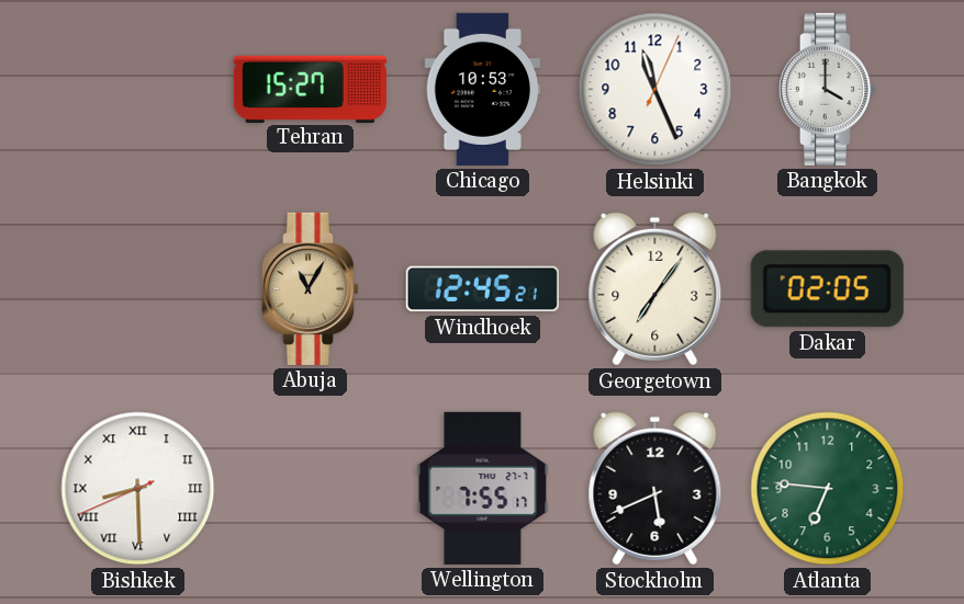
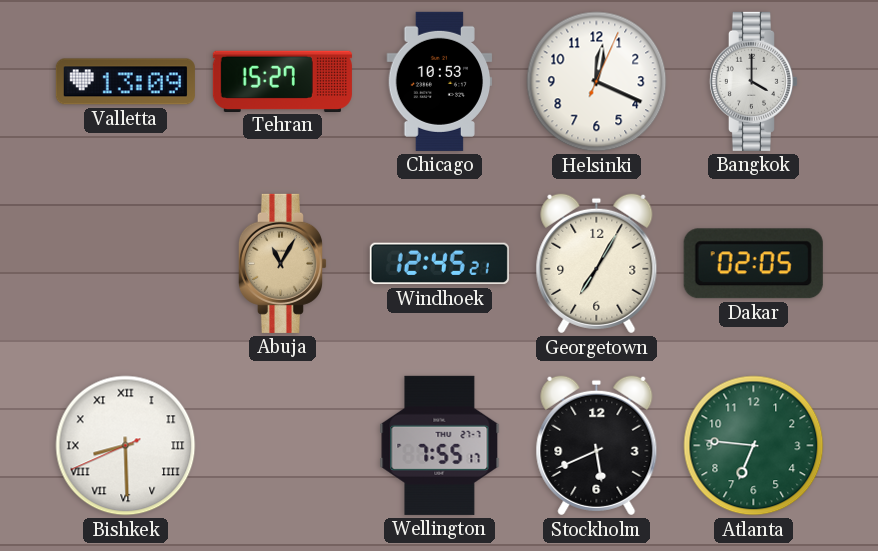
Valletta: none -> 13:09
Helsinki: 11:26 -> 12:19
Georgetown: 7:06 -> 7:05
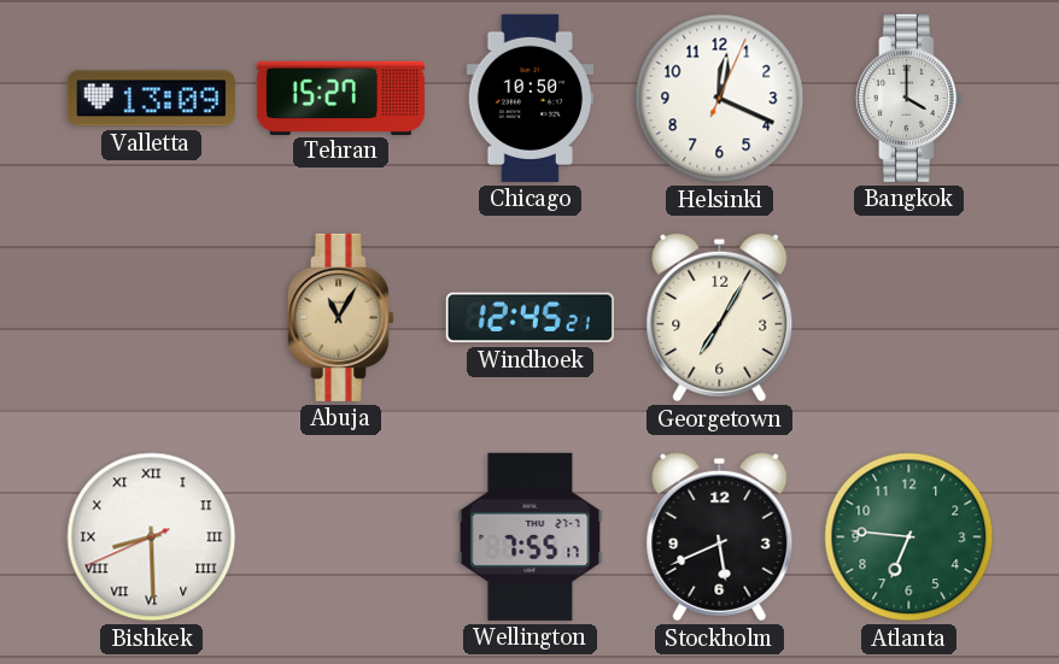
Chicago: 10:53 -> 10:50
Dakar: 02:05 -> none
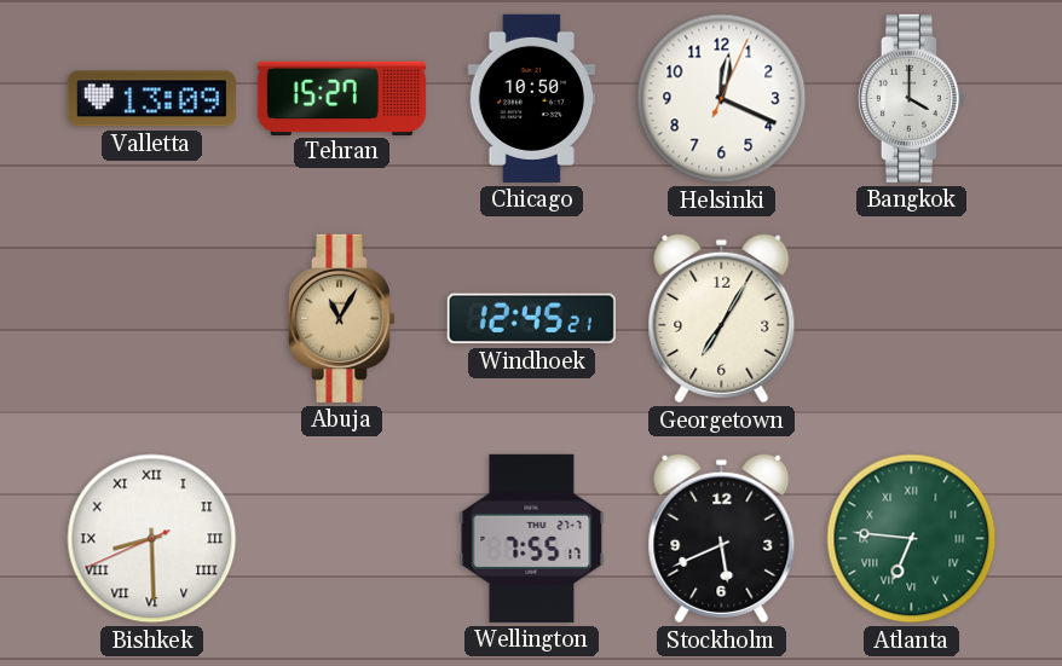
Atlanta numerals: Arabic -> Roman
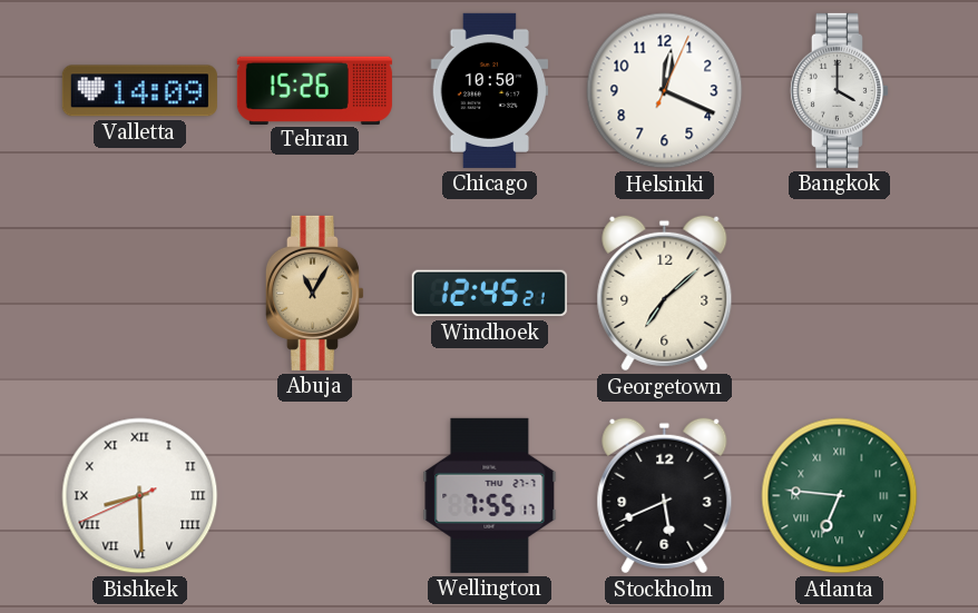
Valletta: 13:09 -> 14:09
Tehran: 15:27 -> 15:26
Georgetown: 7:05 -> 7:08
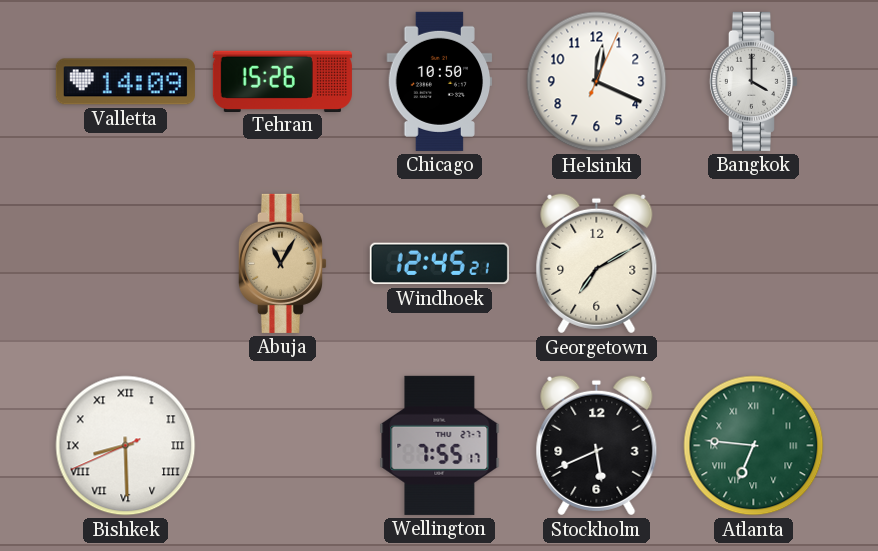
Georgetown: 7:08 -> 7:10
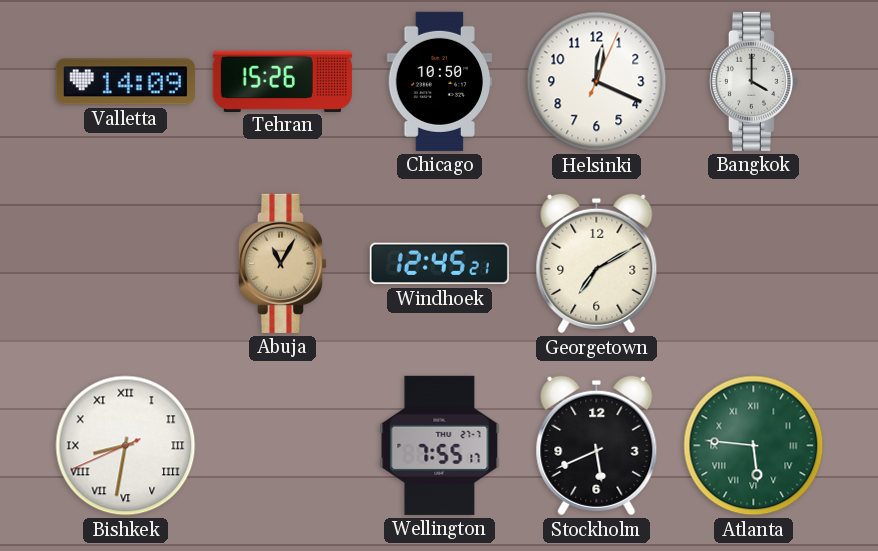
Bishkek: 8:29 -> 8:31
Atlanta: 6:46 -> 5:46
